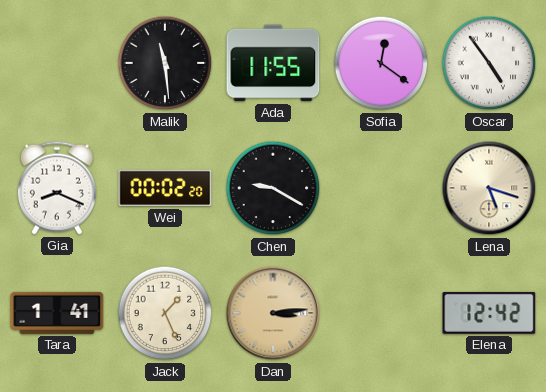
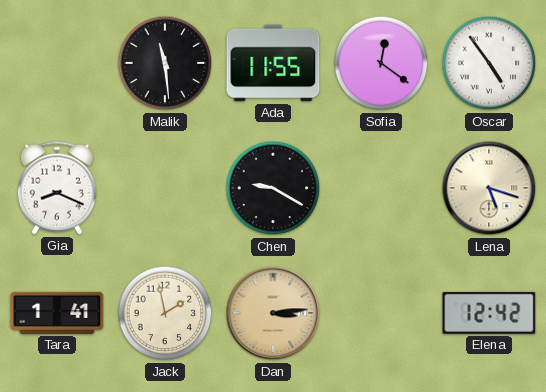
Wei: 00:02 -> none
Jack: 1:26 -> 1:58
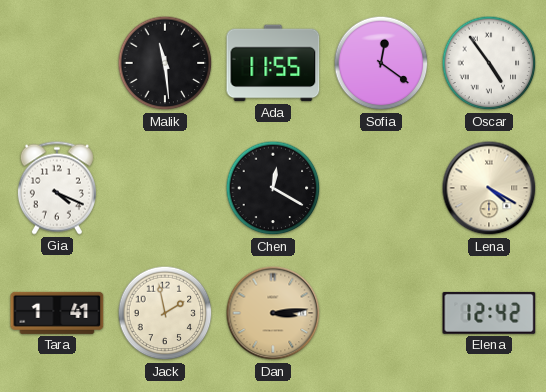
Gia: 8:19 -> 4:19
Chen: 9:20 -> 12:20
Lena: 5:18 -> 4:20
